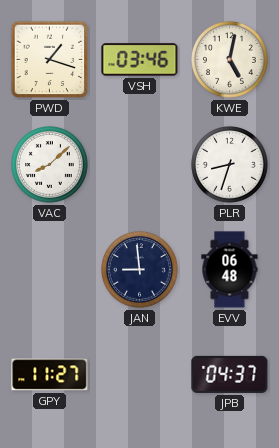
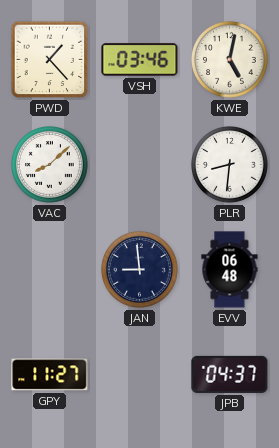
PWD: 1:18 -> 1:23
PLR: 8:33 -> 8:31
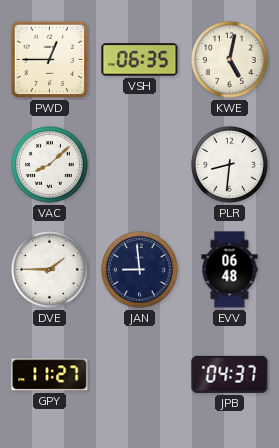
PWD: 1:23 -> 12:45
VSH: 03:46 -> 06:35
DVE: none -> 1:45
